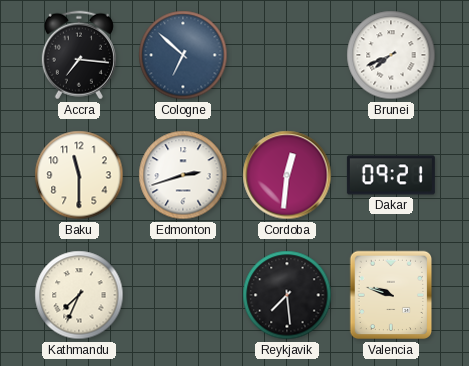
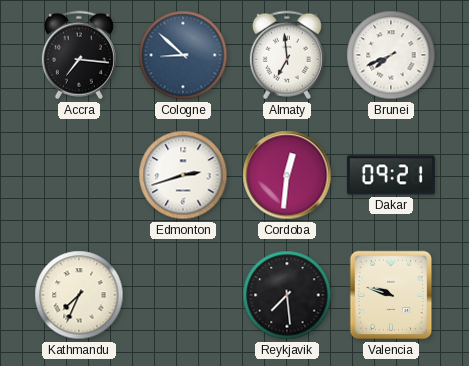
Cologne: 6:52 -> 8:52
Almaty: none -> 6:59
Baku: 11:30 -> none
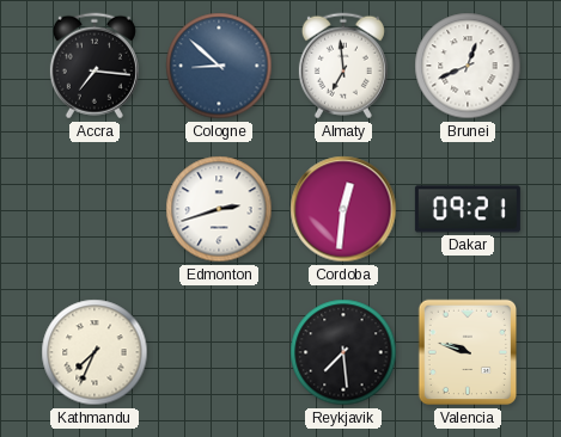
Brunei: 7:41 -> 12:41
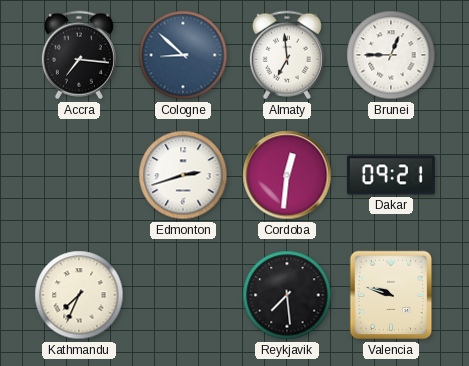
Brunei: 12:41 -> 12:45
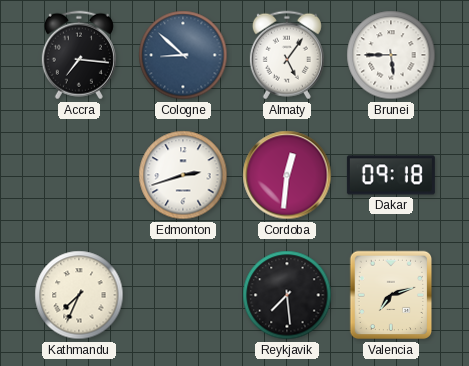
Almaty: 6:59 -> 5:06
Brunei: 12:45 -> 5:45
Dakar: 09:21 -> 09:18
Valencia: 9:48 -> 7:12
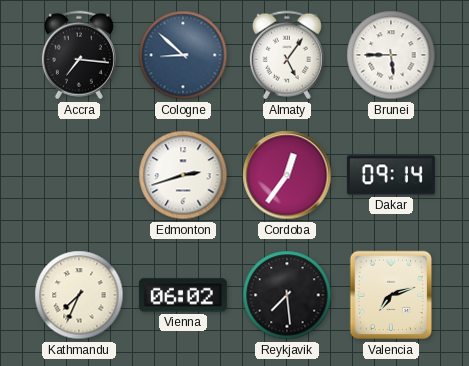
Cordoba: 12:31 -> 12:36
Dakar: 09:18 -> 09:14
Vienna: none -> 06:02
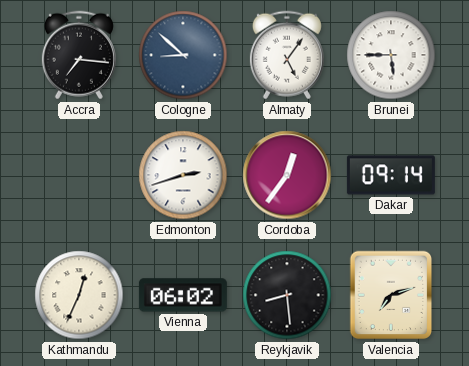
Kathmandu: 7:34 -> 12:34
Reykjavik: 7:29 -> 8:29
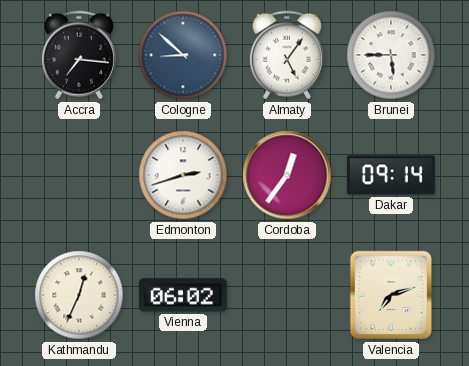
Reykjavik: 8:29 -> none
